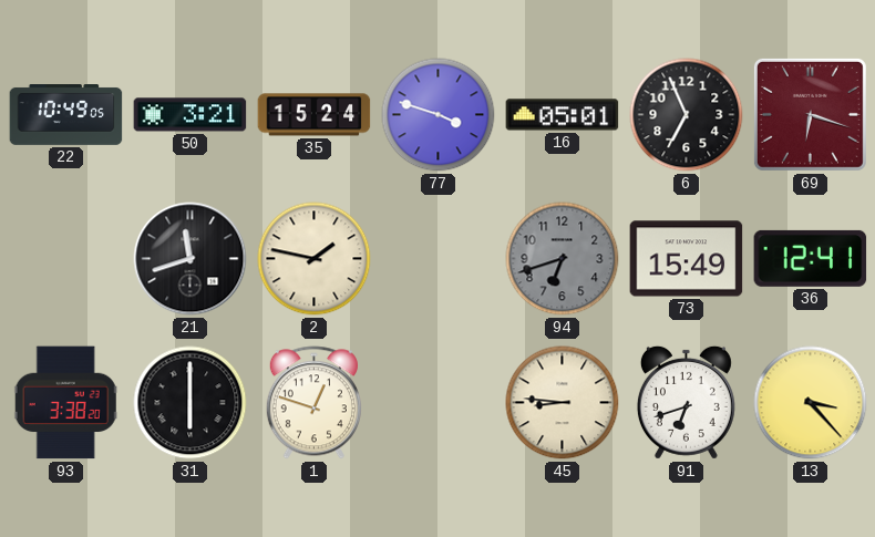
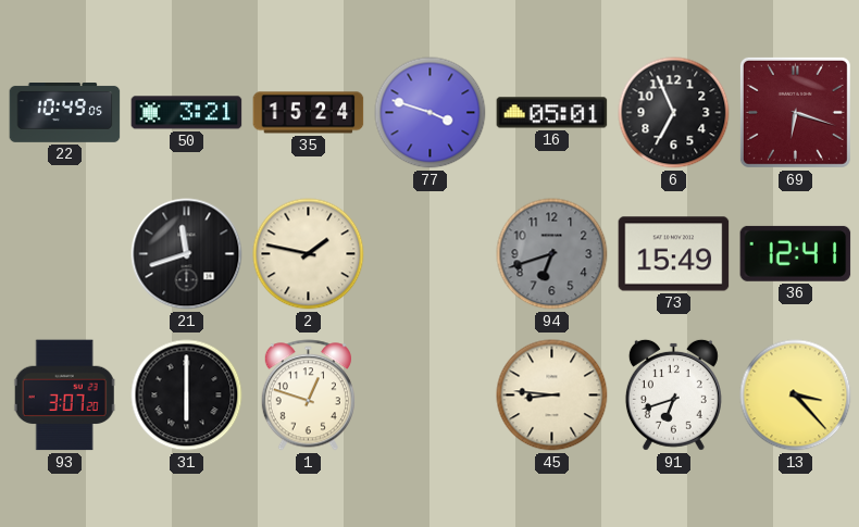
93: 3:38 -> 3:07
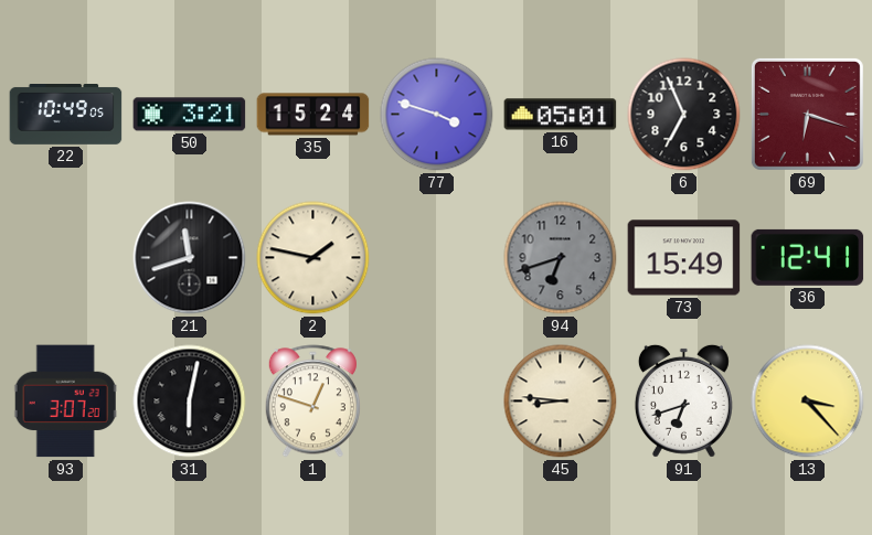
31: 6:00 -> 6:02
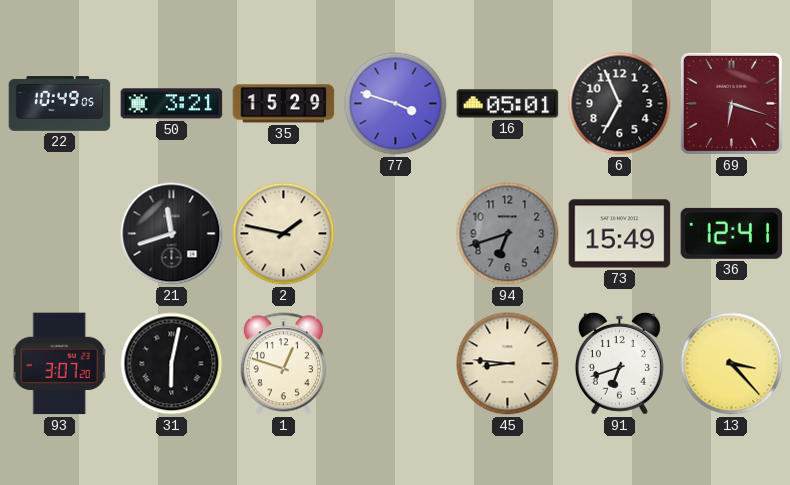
35: 15:24 -> 15:29
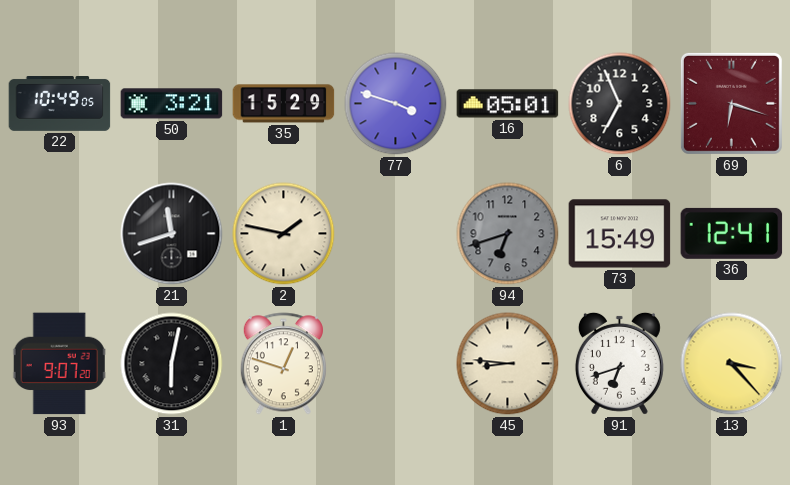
93: 3:07 -> 9:07
